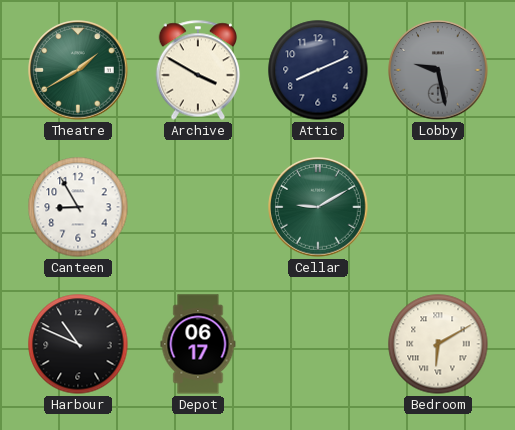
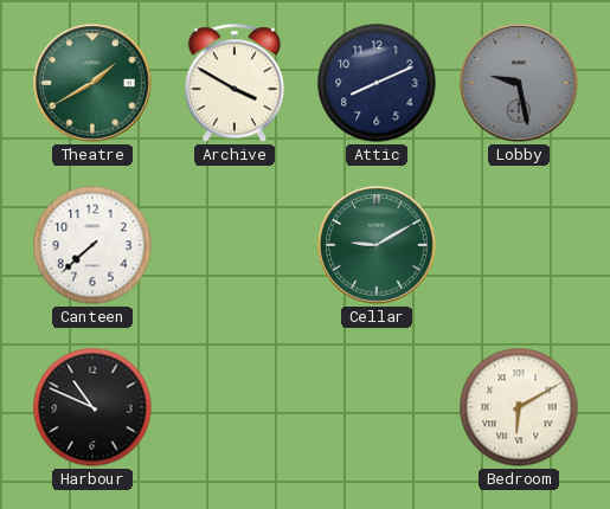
Canteen: 8:55 -> 7:38
Depot: 06:17 -> none
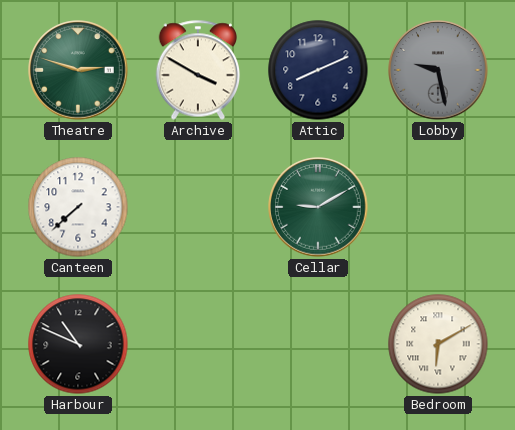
Theatre: 1:40 -> 2:48
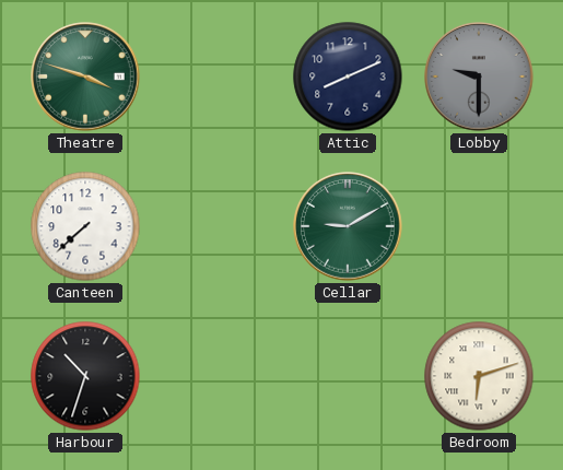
Theatre: 2:48 -> 3:48
Archive: 3:50 -> none
Lobby: 9:28 -> 9:30
Harbour: 10:49 -> 10:33
Bedroom: 6:10 -> 6:12
